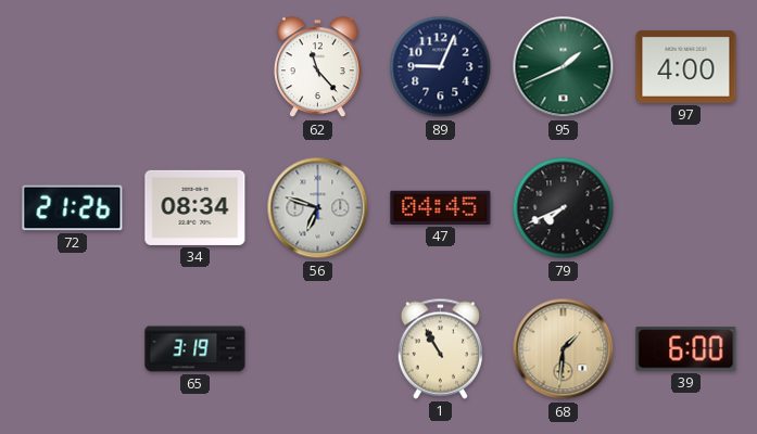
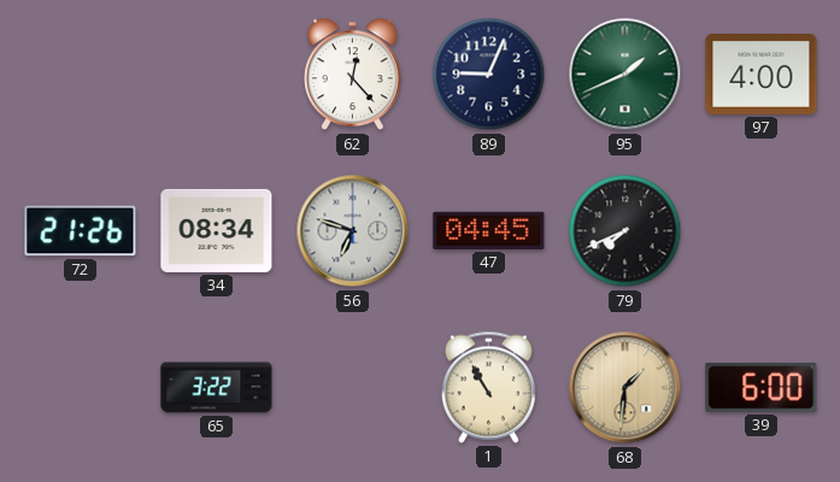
62: 11:23 -> 12:23
65: 3:19 -> 3:22
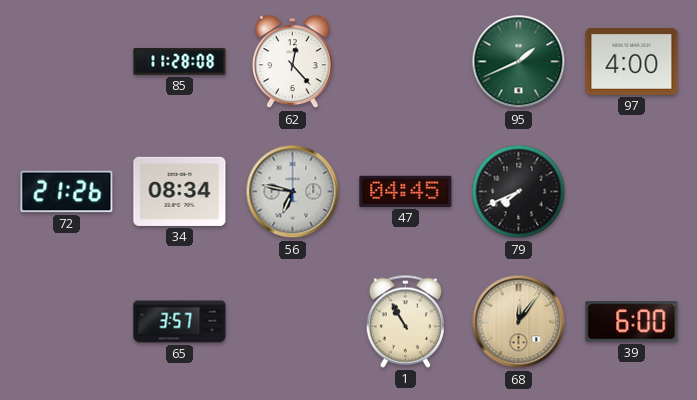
85: none -> 11:28
89: 9:04 -> none
56: 6:48 -> 6:47
65: 3:22 -> 3:57
68: 1:31 -> 12:06
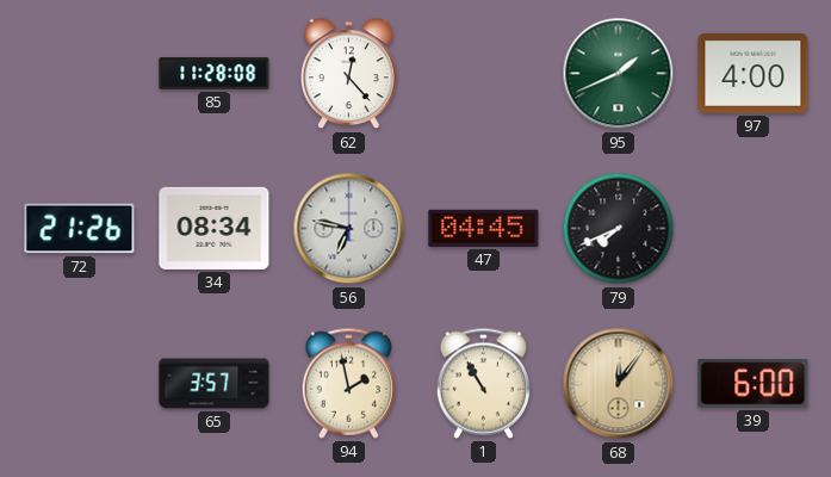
94: none -> 1:58
